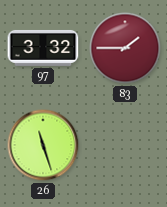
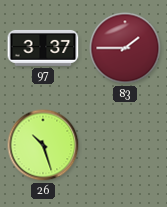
97: 3:32 -> 3:37
26: 11:27 -> 10:27
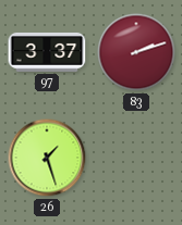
83: 1:45 -> 2:12
26: 10:27 -> 1:27
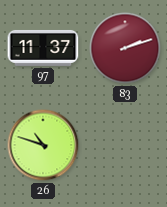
97: 3:37 -> 11:37
26: 1:27 -> 10:48
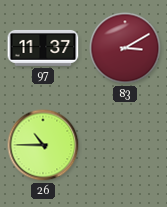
83: 2:12 -> 3:10
26: 10:48 -> 10:45
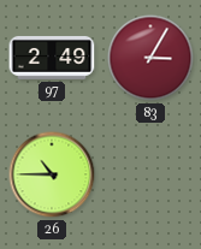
97: 11:37 -> 2:49
83: 3:10 -> 3:05
